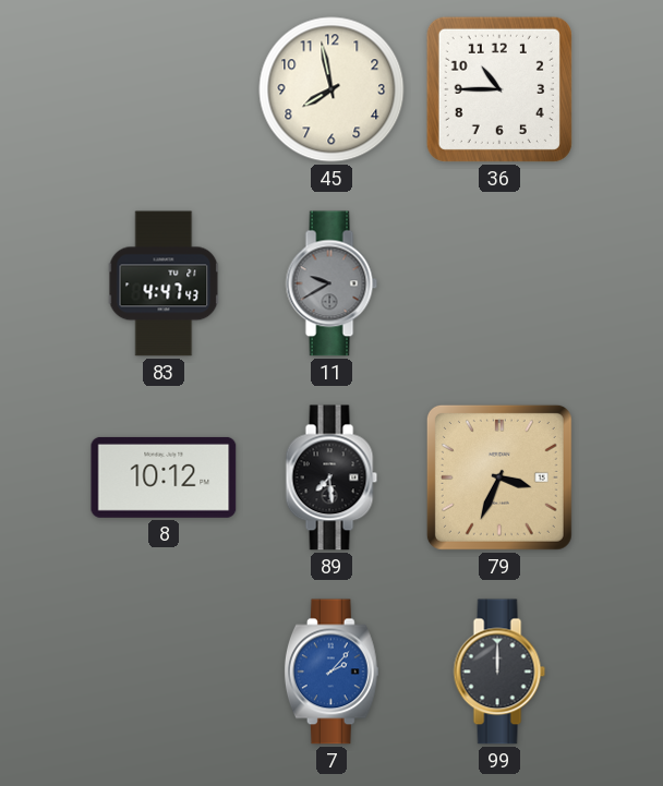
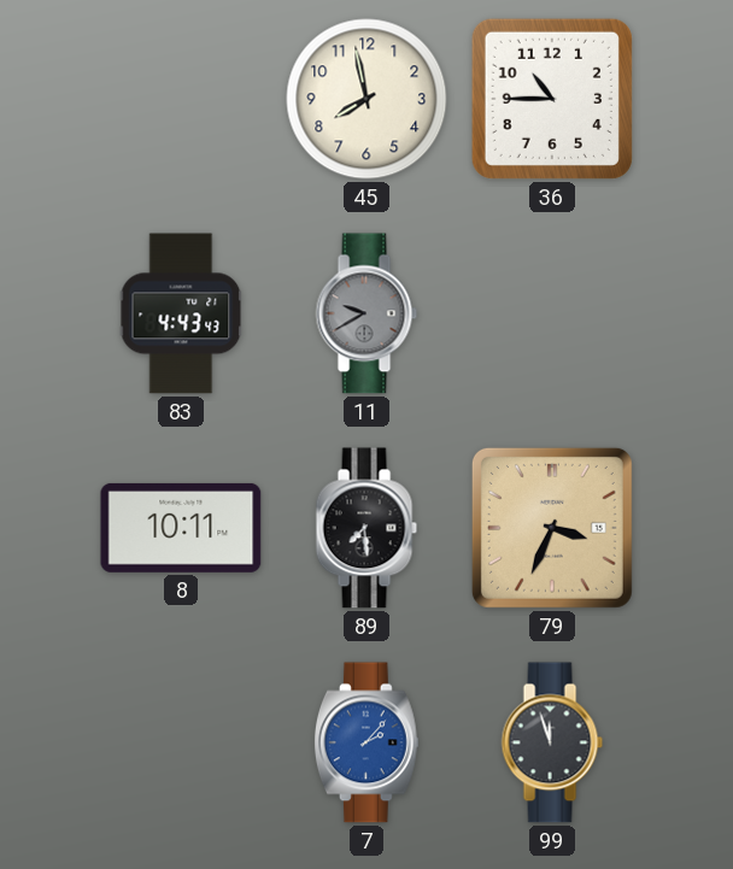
83: 4:47 -> 4:43
8: 10:12 -> 10:11
99: 12:00 -> 11:57
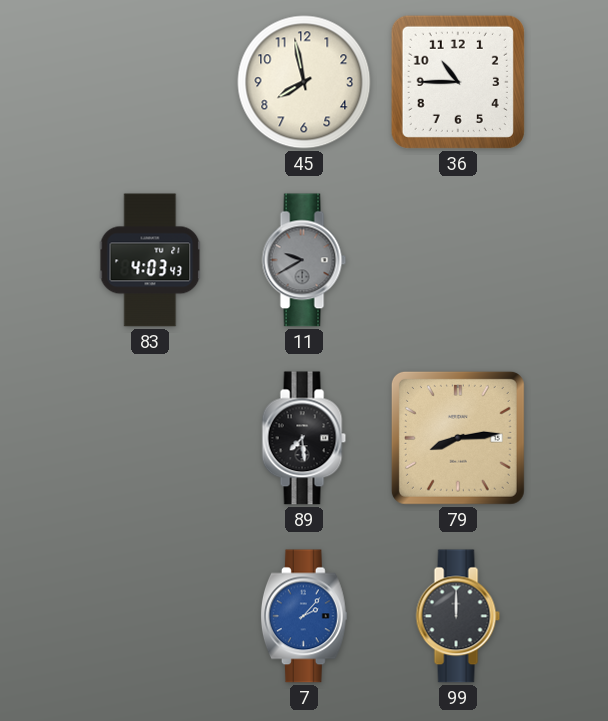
83: 4:43 -> 4:03
8: 10:11 -> none
79: 3:34 -> 8:14
99: 11:57 -> 12:00
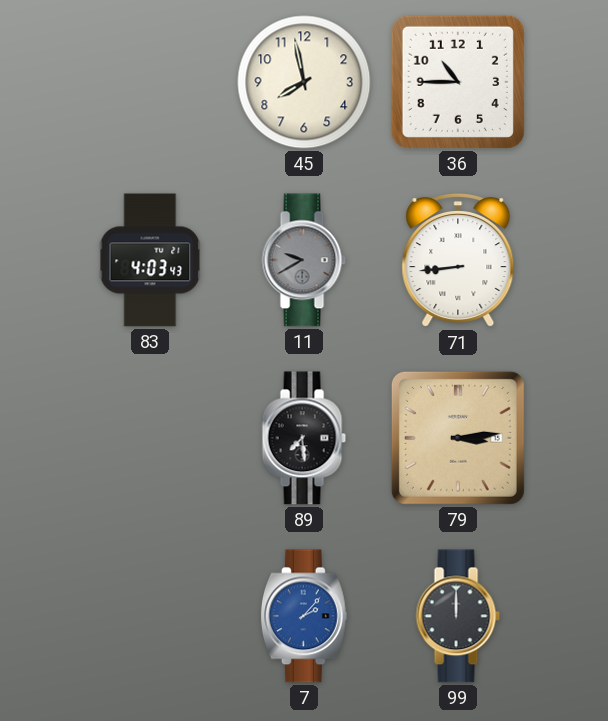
71: none -> 8:44
79: 8:14 -> 3:14
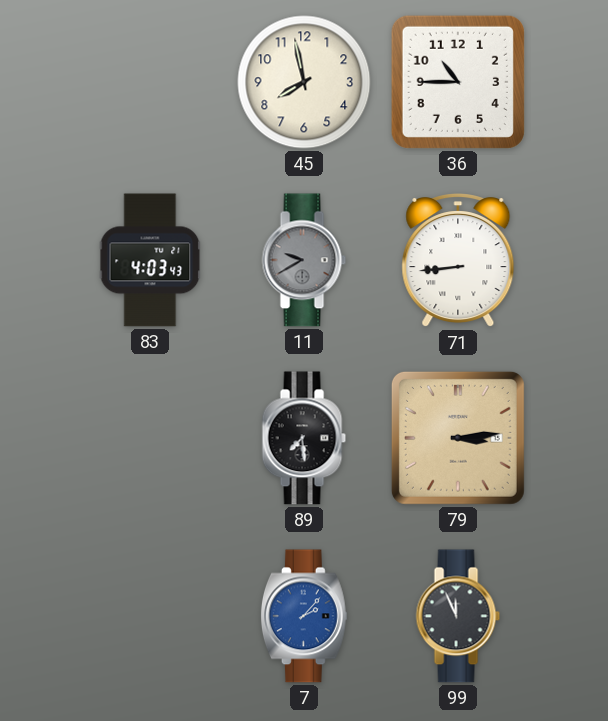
99: 12:00 -> 11:56
